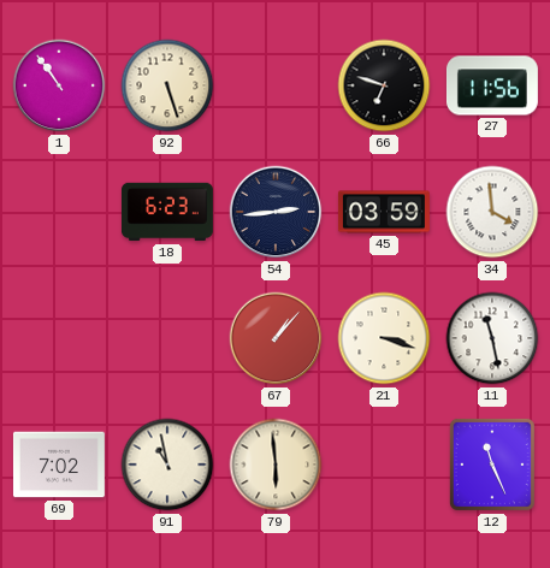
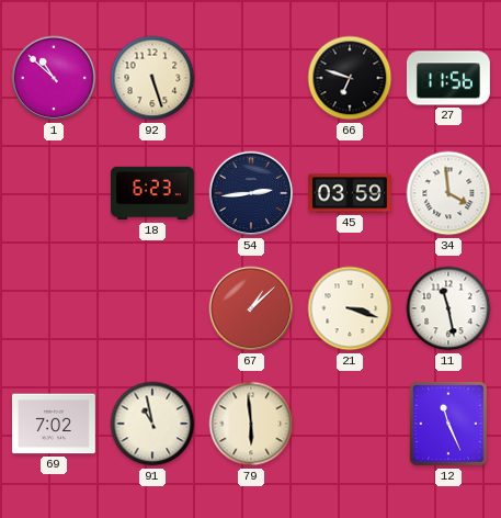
1: 10:54 -> 10:52
67: 1:07 -> 1:08
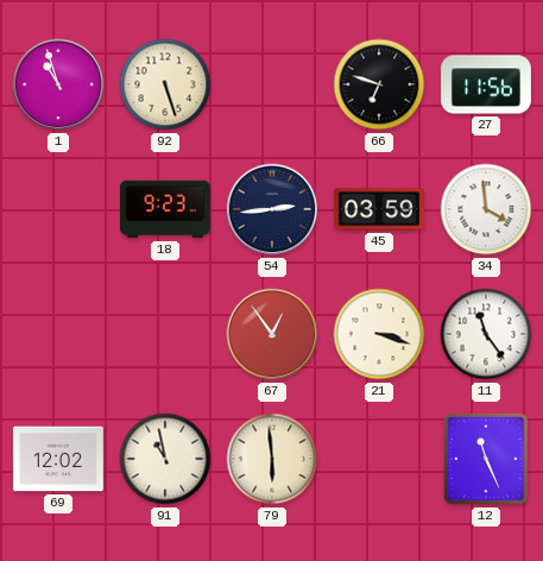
1: 10:52 -> 10:57
18: 6:23 -> 9:23
67: 1:08 -> 12:54
11: 11:28 -> 11:24
69: 7:02 -> 12:02
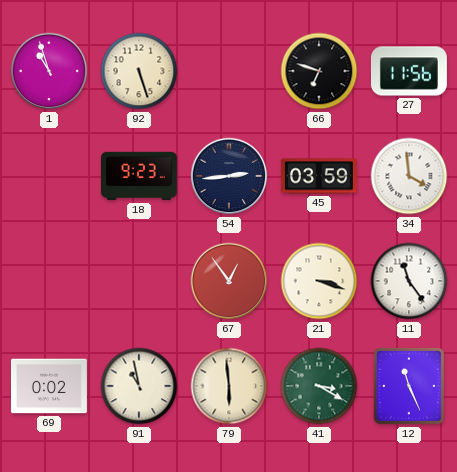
69: 12:02 -> 0:02
41: none -> 3:20
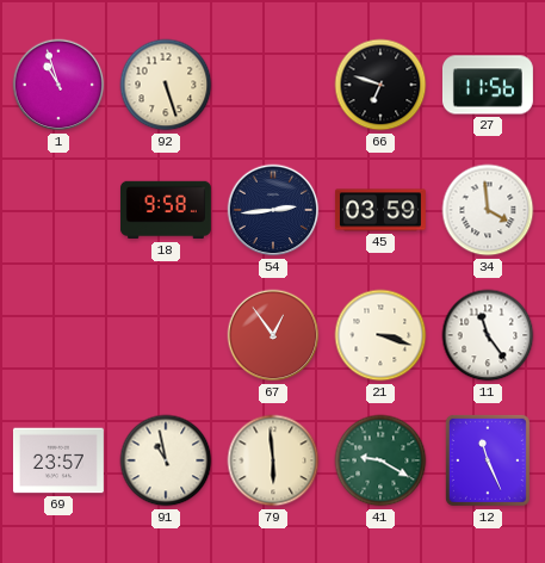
18: 9:23 -> 9:58
69: 0:02 -> 23:57
41: 3:20 -> 9:20
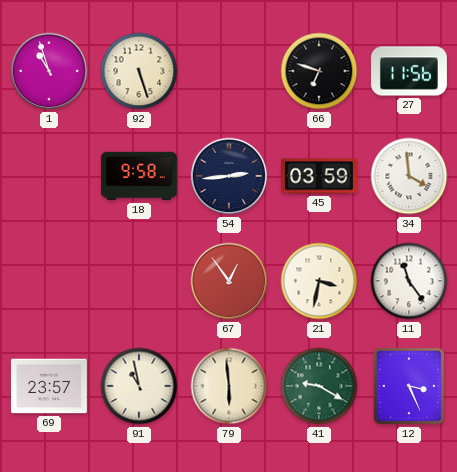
21: 3:18 -> 3:32
12: 11:26 -> 3:26
